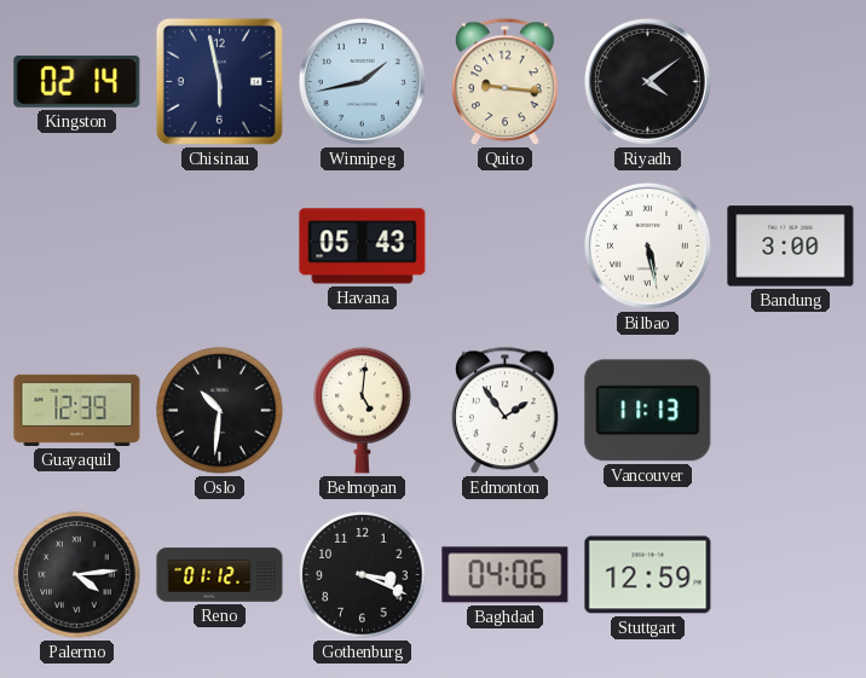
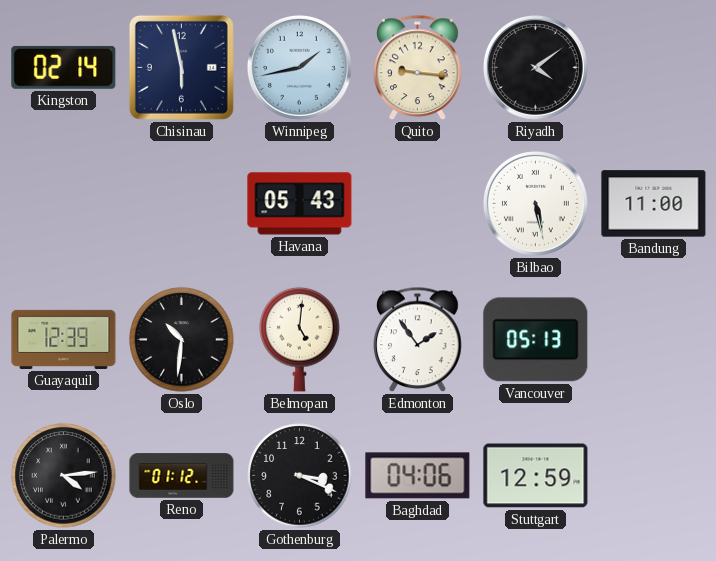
Bandung: 3:00 -> 11:00
Vancouver: 11:13 -> 05:13
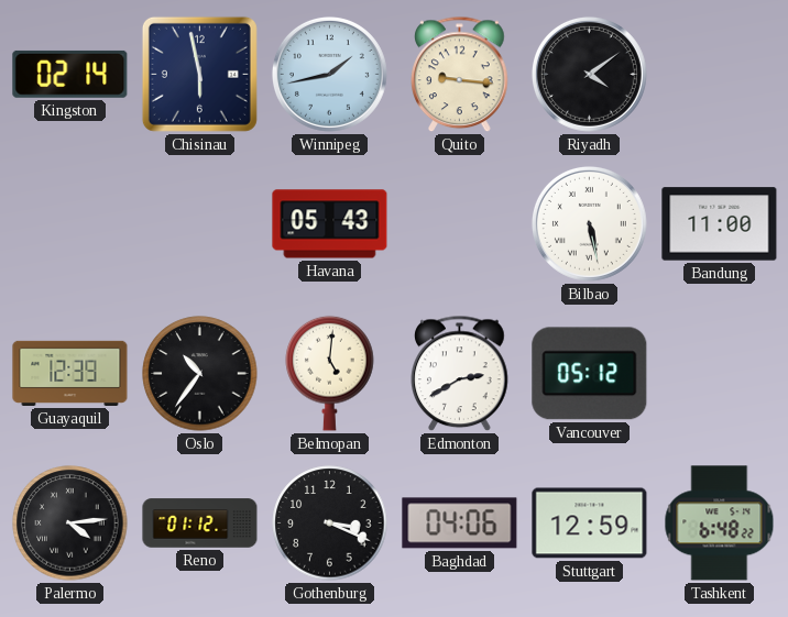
Oslo: 10:31 -> 10:36
Edmonton: 1:54 -> 2:40
Vancouver: 05:13 -> 05:12
Tashkent: none -> 6:48
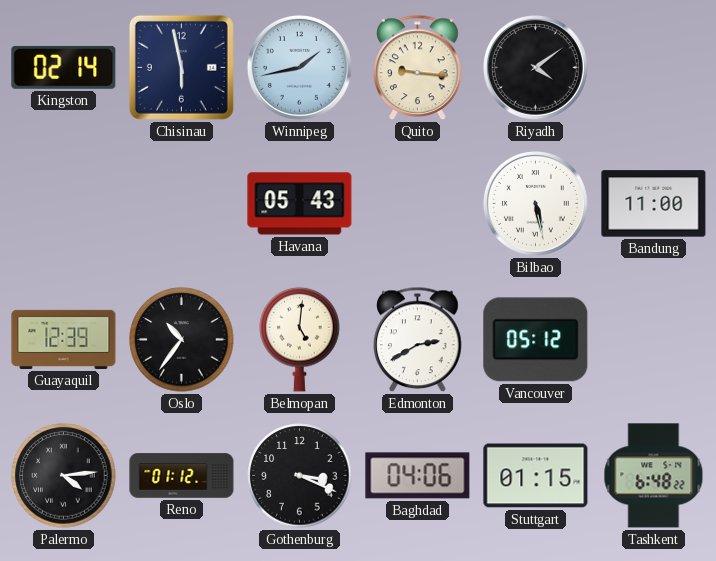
Stuttgart: 12:59 -> 01:15
